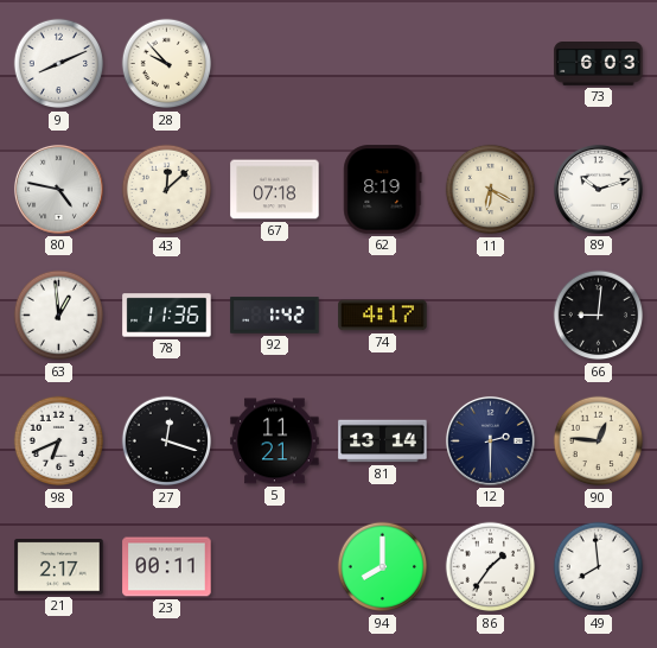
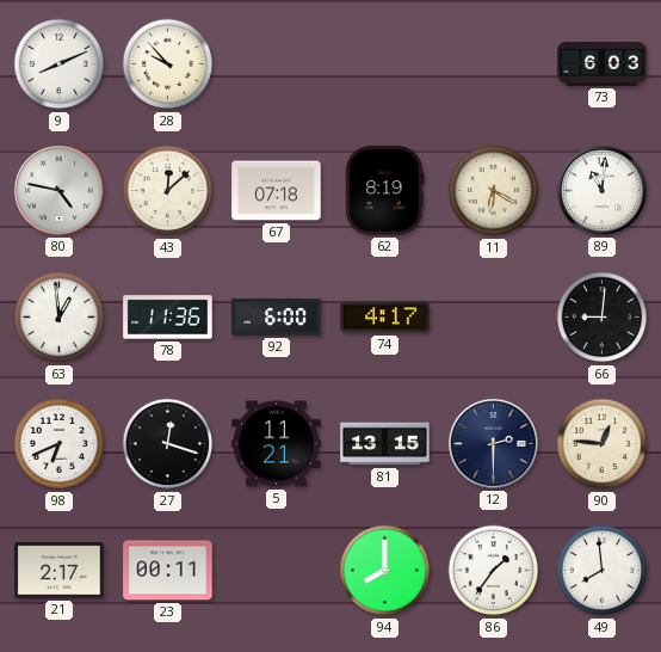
89: 10:12 -> 11:01
92: 1:42 -> 6:00
81: 13:14 -> 13:15
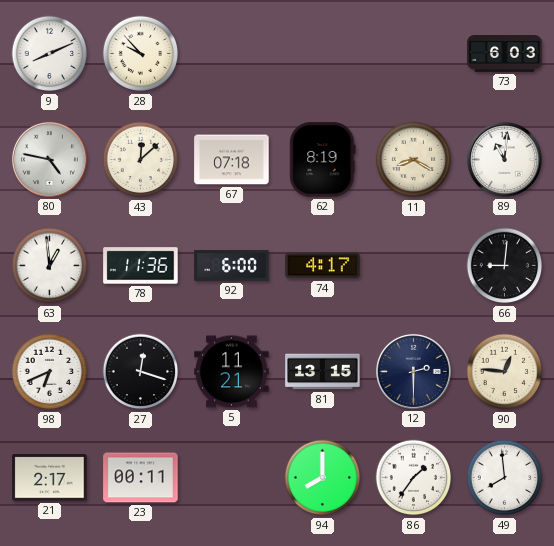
11: 6:20 -> 8:20
